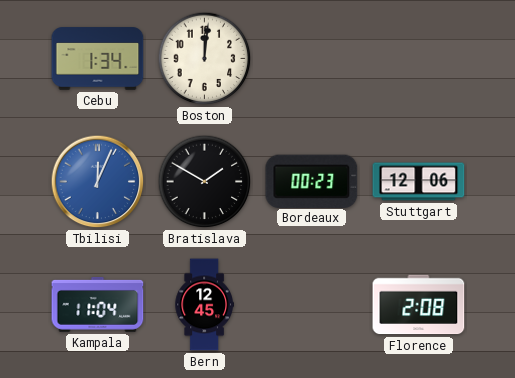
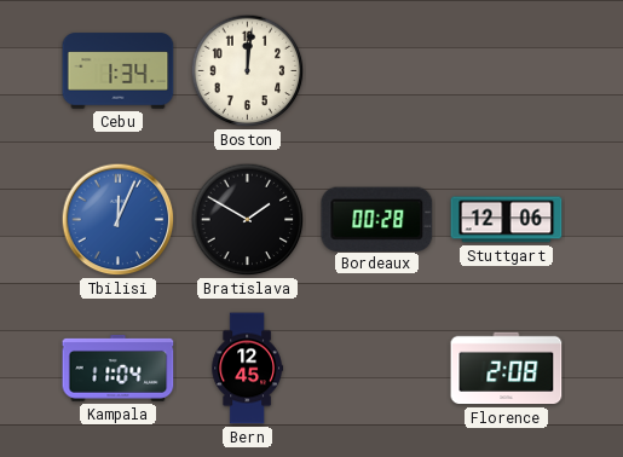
Bordeaux: 00:23 -> 00:28
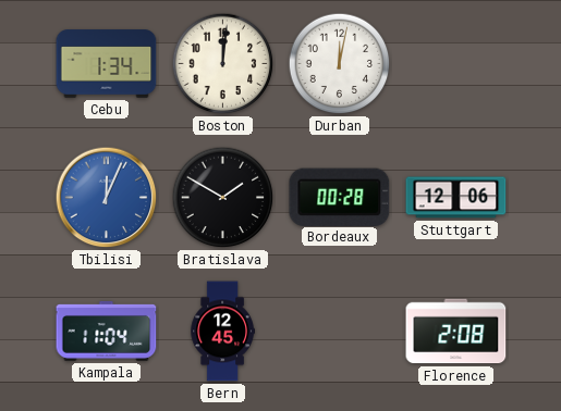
Durban: none -> 12:02
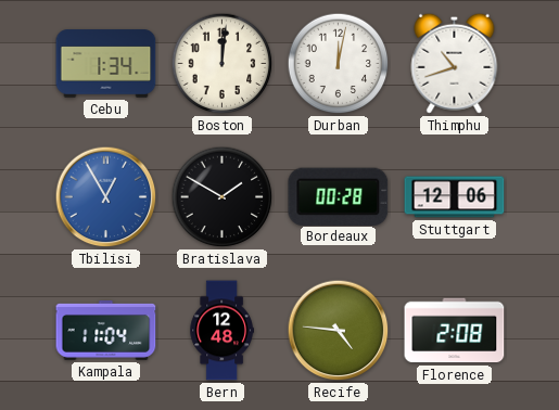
Thimphu: none -> 10:42
Tbilisi: 12:04 -> 12:55
Bern: 12:45 -> 12:48
Recife: none -> 4:46
